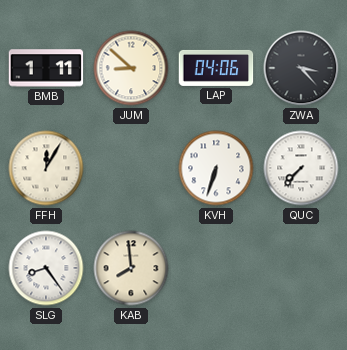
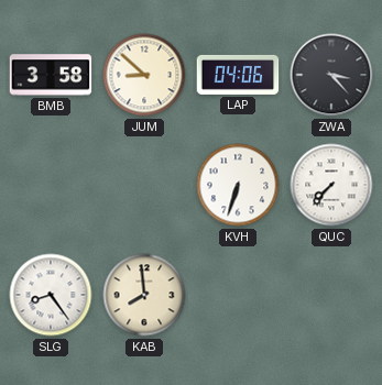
BMB: 1:11 -> 3:58
FFH: 12:05 -> none
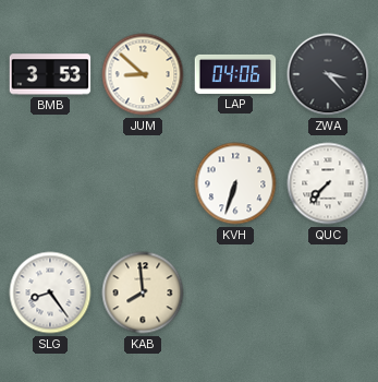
BMB: 3:58 -> 3:53
